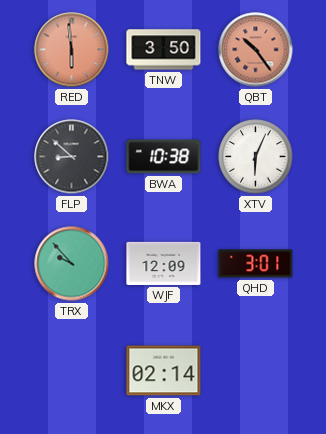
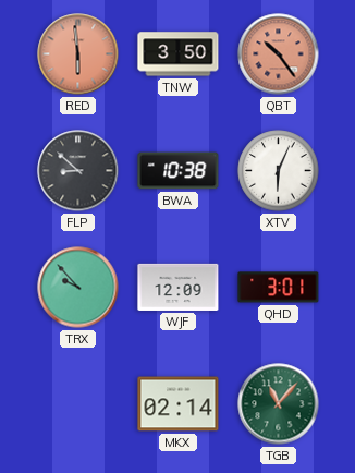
TGB: none -> 11:07
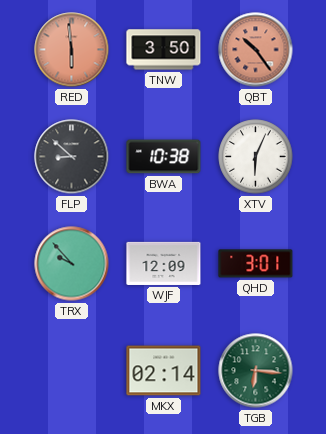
TGB: 11:07 -> 6:16
